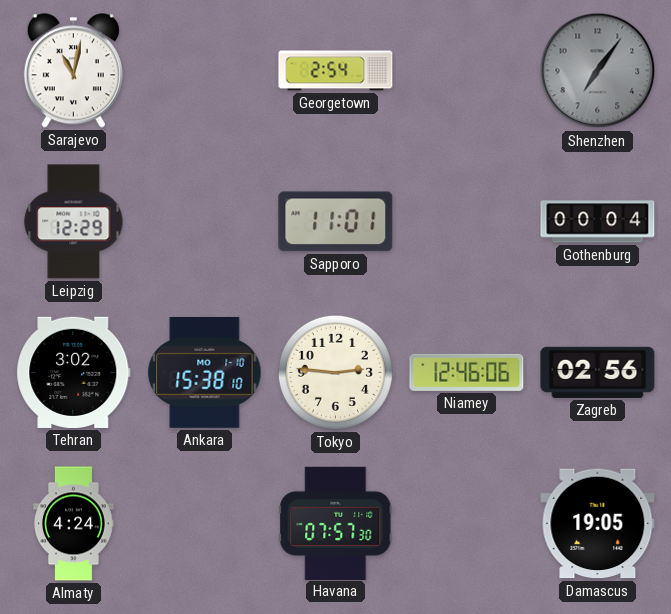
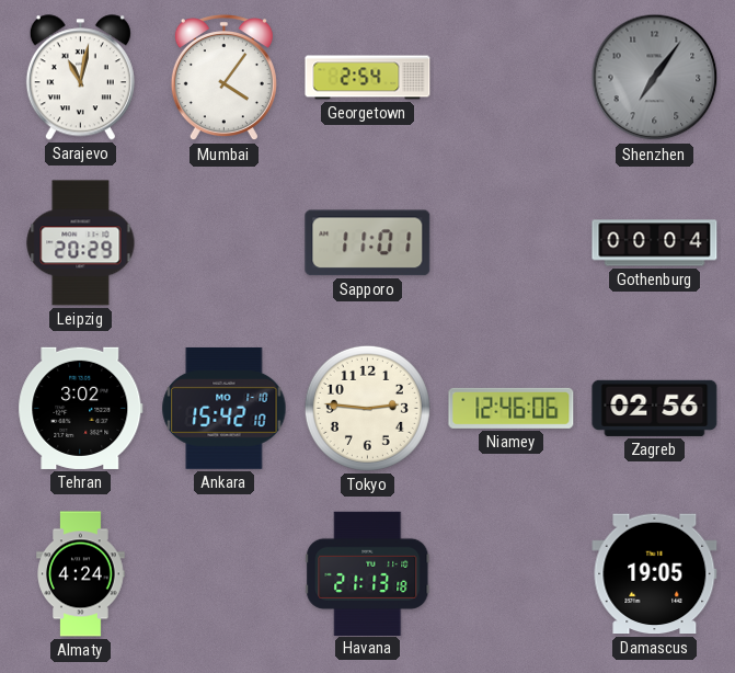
Mumbai: none -> 4:06
Leipzig: 12:29 -> 20:29
Ankara: 15:38 -> 15:42
Havana: 07:57 -> 21:13
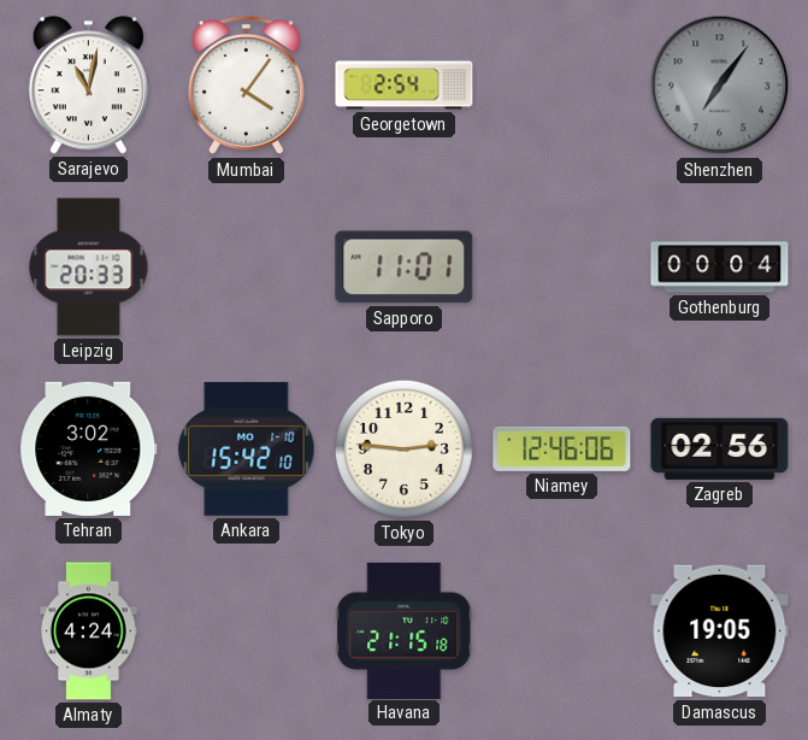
Leipzig: 20:29 -> 20:33
Havana: 21:13 -> 21:15
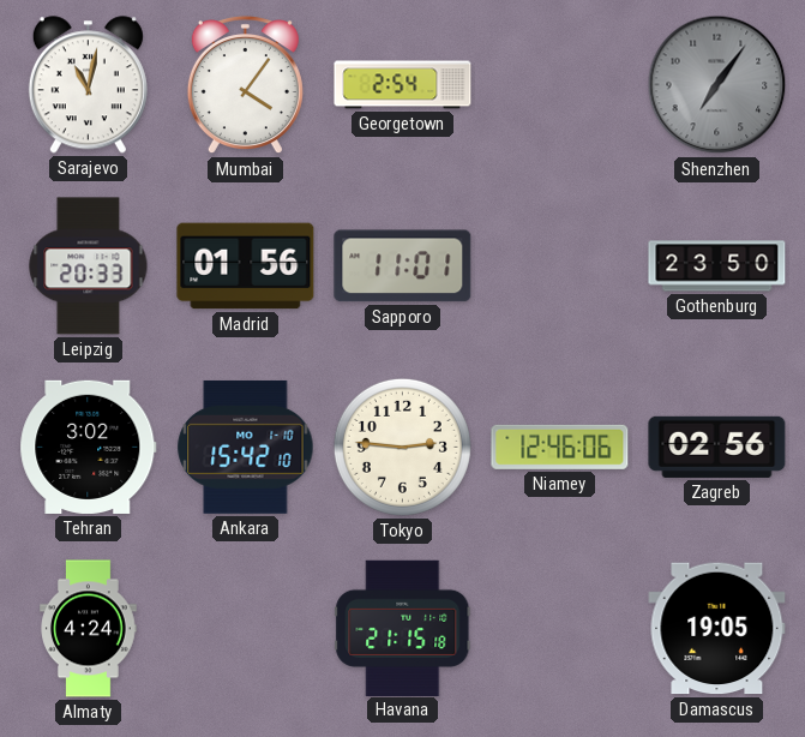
Madrid: none -> 01:56
Gothenburg: 00:04 -> 23:50
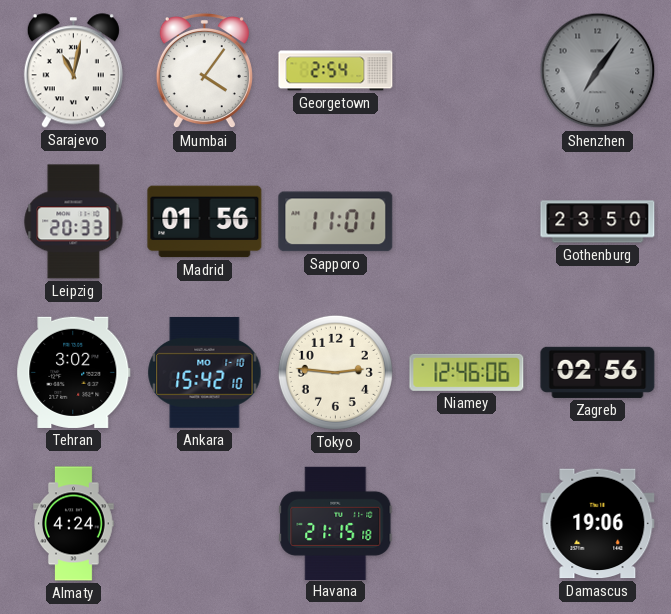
Damascus: 19:05 -> 19:06
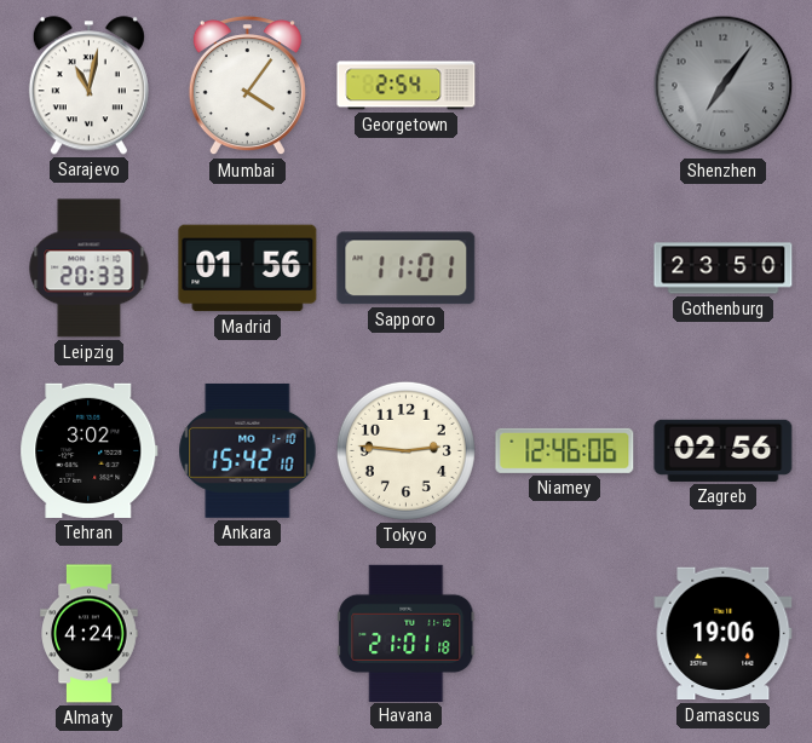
Havana: 21:15 -> 21:01
